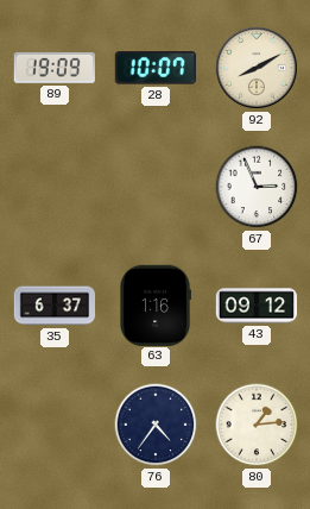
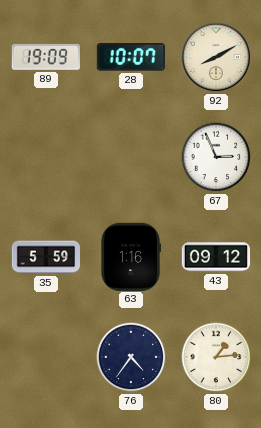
35: 6:37 -> 5:59
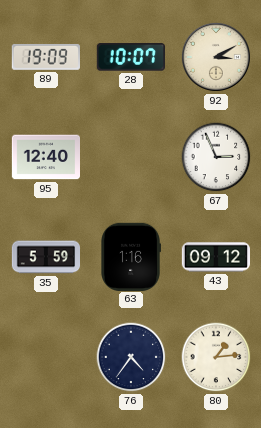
92: 8:10 -> 3:10
95: none -> 12:40
